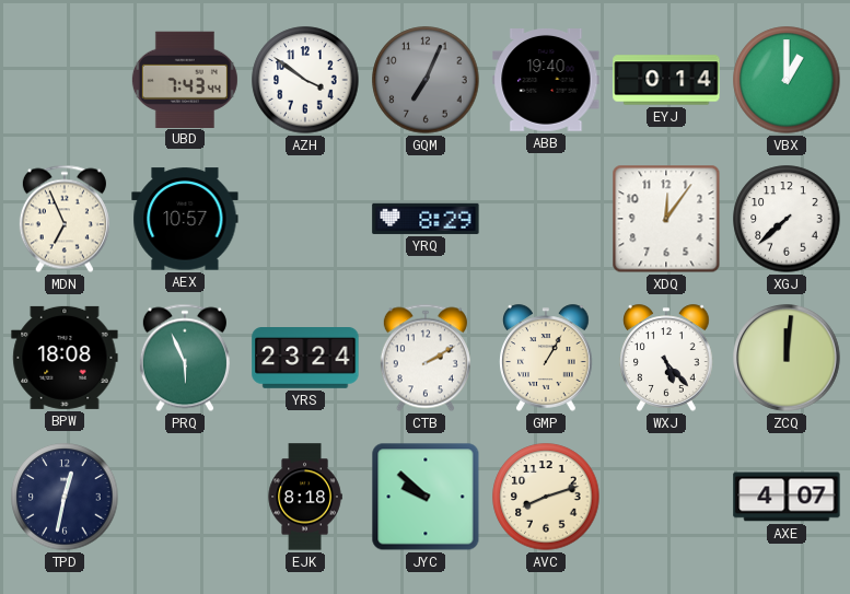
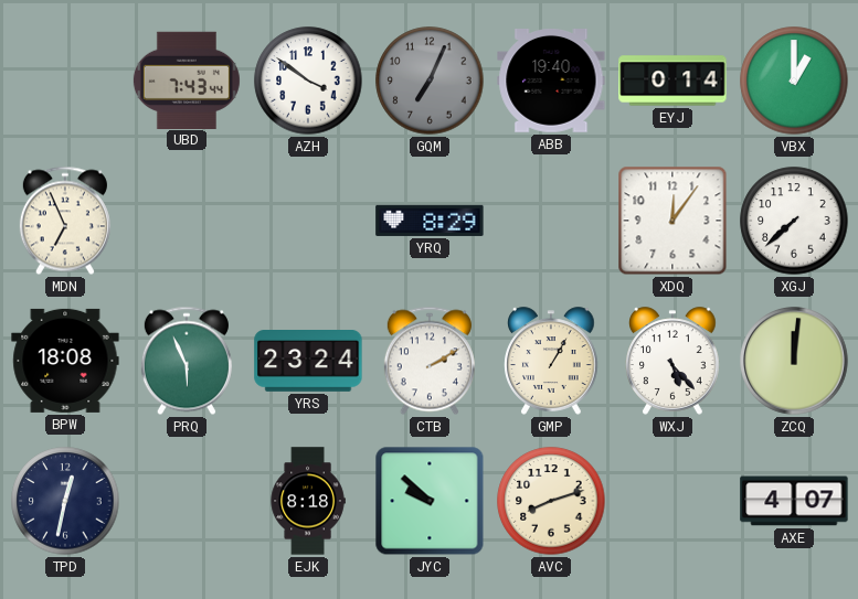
AEX: 10:57 -> none
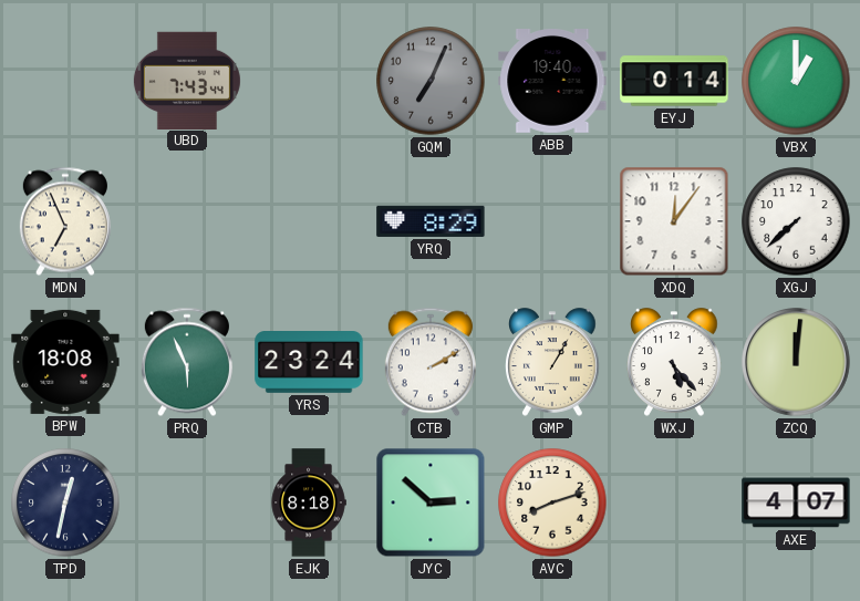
AZH: 3:51 -> none
JYC: 9:52 -> 2:52
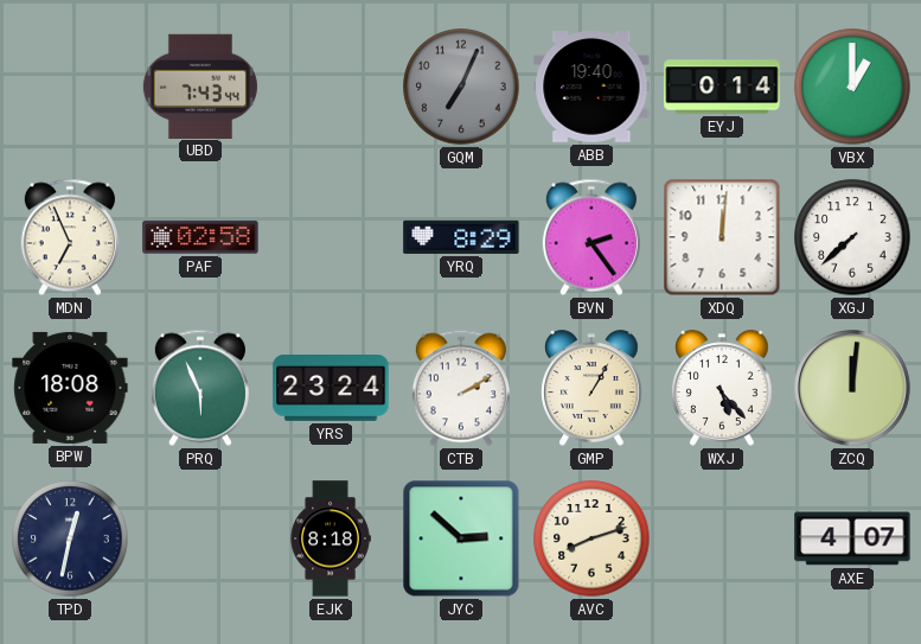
PAF: none -> 02:58
BVN: none -> 2:24
XDQ: 12:06 -> 12:01
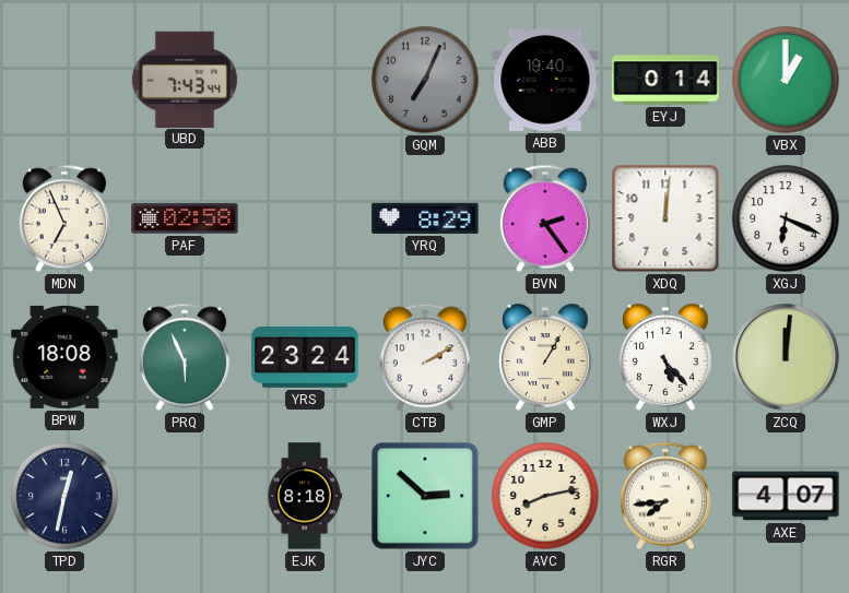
XGJ: 7:38 -> 6:19
AVC: 8:12 -> 8:13
RGR: none -> 7:44
